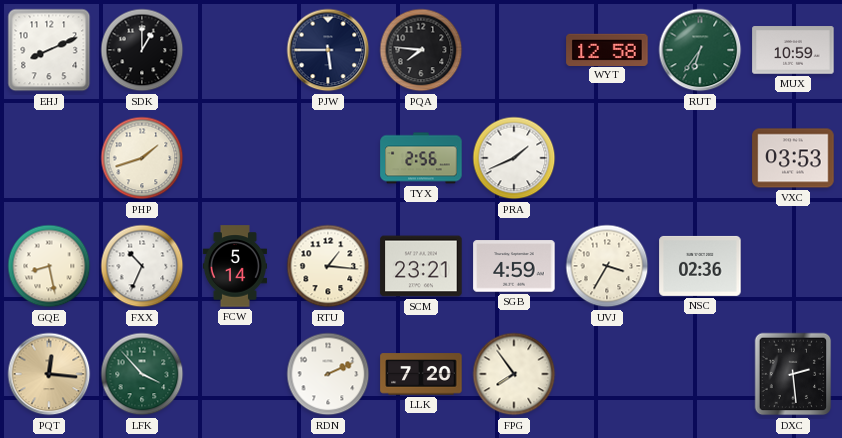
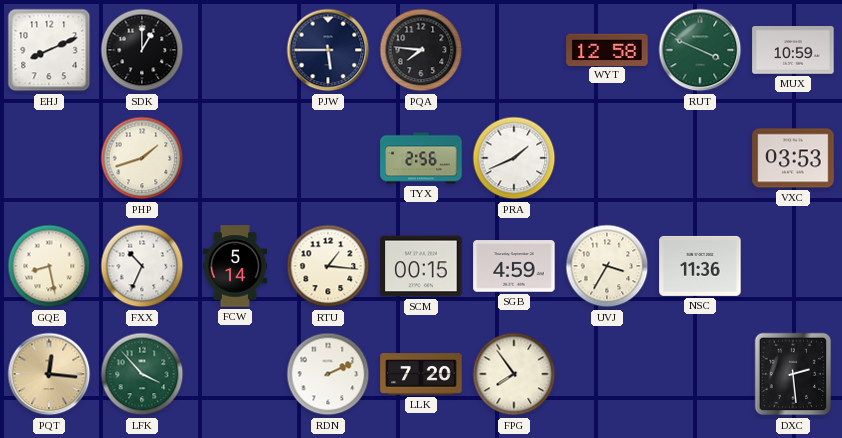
RUT: 6:36 -> 3:49
SCM: 23:21 -> 00:15
NSC: 02:36 -> 11:36
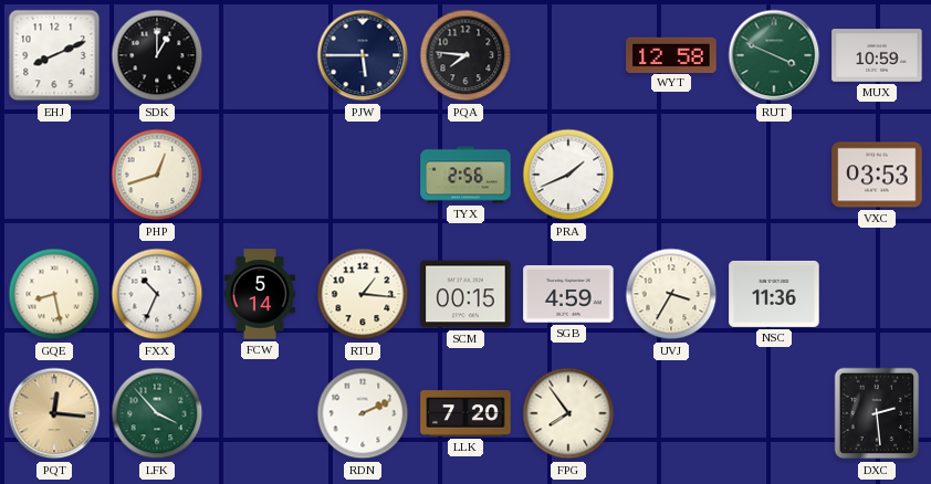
PHP: 1:42 -> 12:42
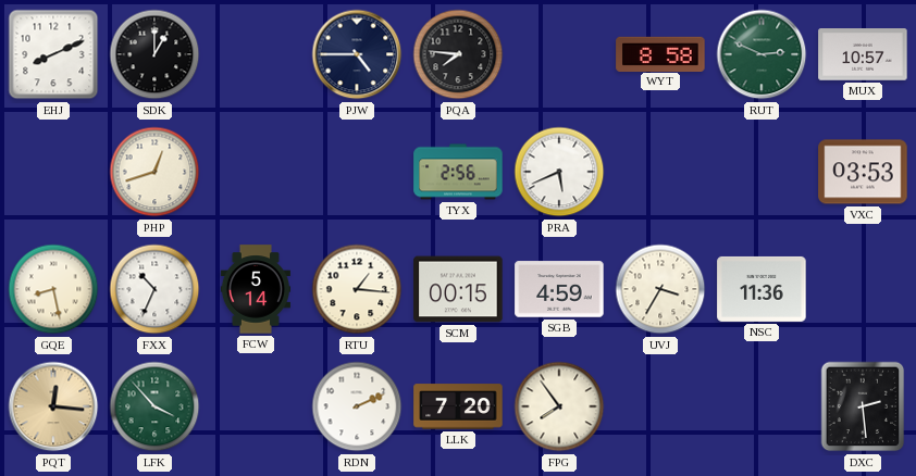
PJW: 5:45 -> 4:45
WYT: 12:58 -> 8:58
RUT: 3:49 -> 2:49
MUX: 10:59 -> 10:57
PRA: 1:41 -> 5:41
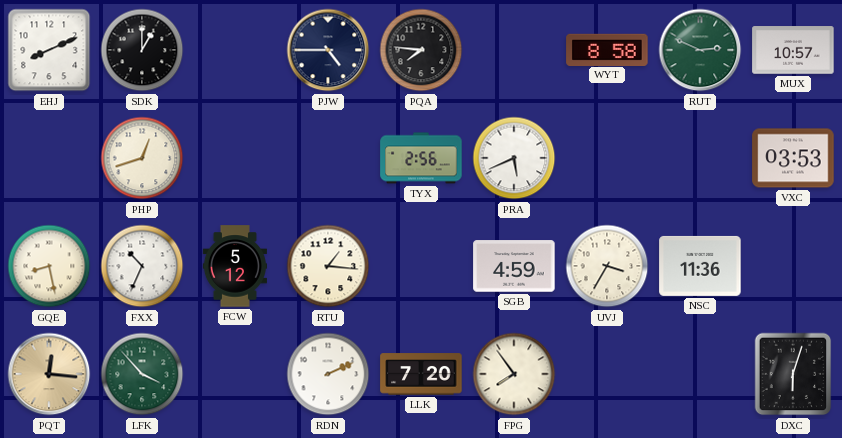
FCW: 5:14 -> 5:12
SCM: 00:15 -> none
DXC: 2:29 -> 6:03
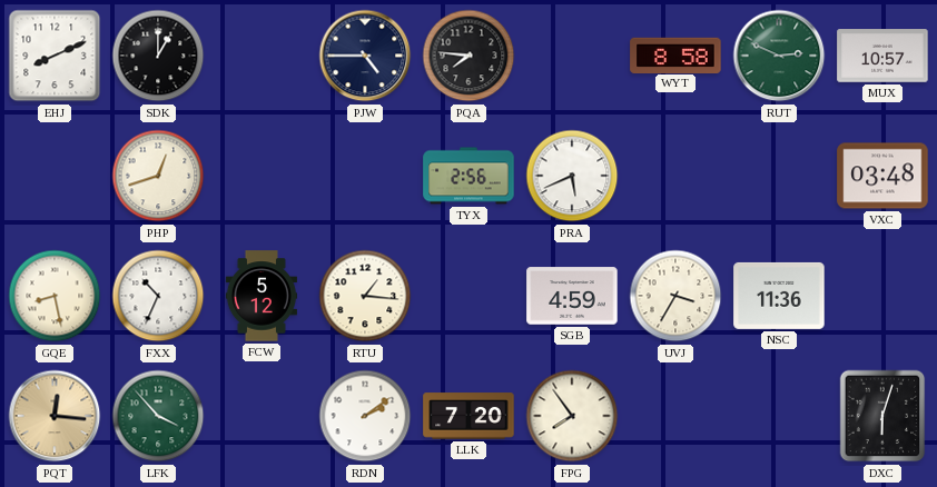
VXC: 03:53 -> 03:48
RDN: 2:11 -> 2:09
